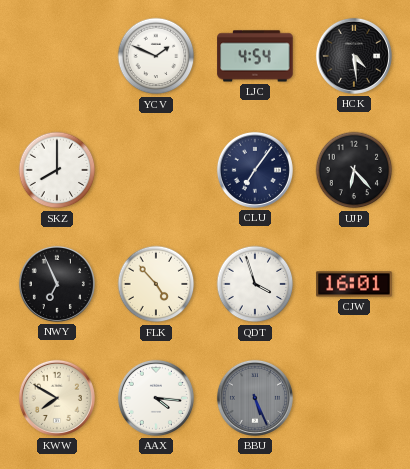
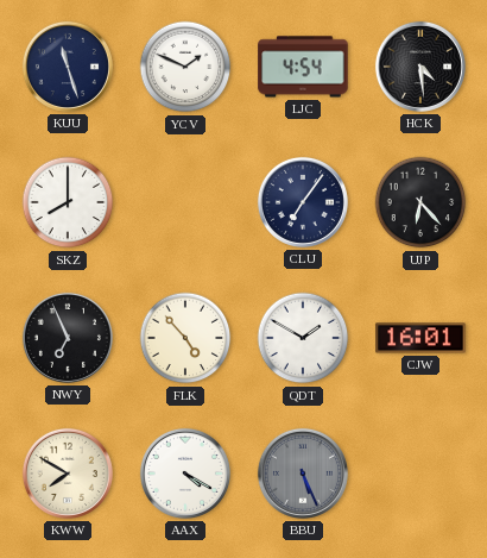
KUU: none -> 11:27
QDT: 3:57 -> 1:50
AAX: 4:16 -> 4:20
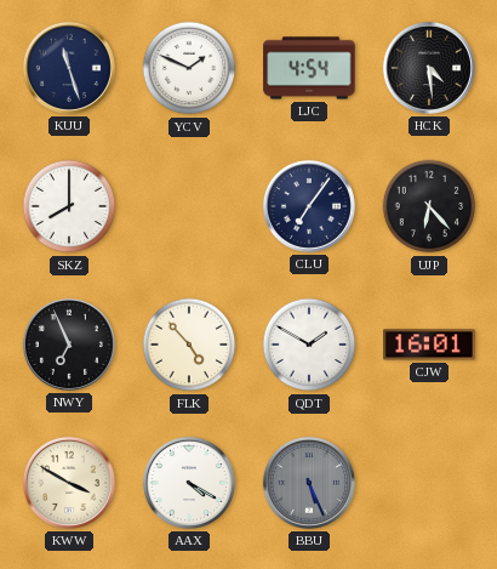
KWW: 7:50 -> 3:50
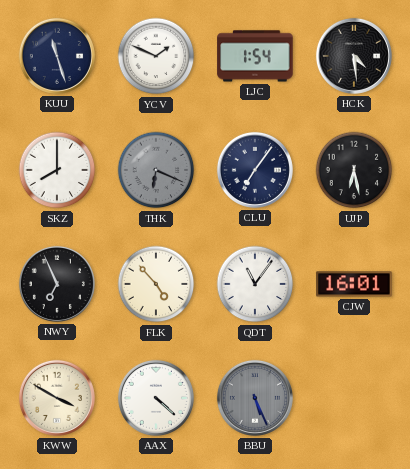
LJC: 4:54 -> 1:54
THK: none -> 6:19
UJP: 6:23 -> 6:28
QDT: 1:50 -> 11:06
AAX: 4:20 -> 4:22
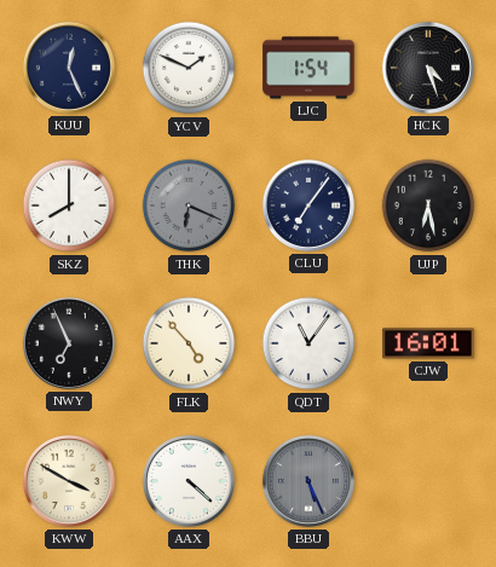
KUU: 11:27 -> 12:26
HCK: 4:29 -> 4:27
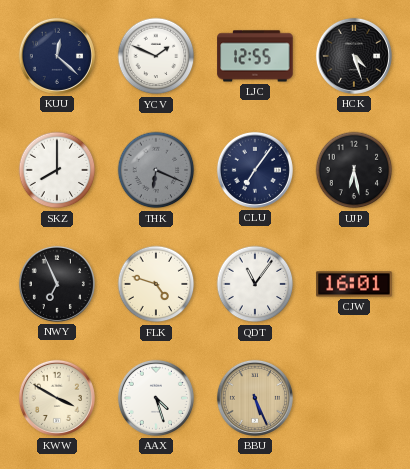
KUU: 12:26 -> 12:22
LJC: 1:54 -> 12:55
FLK: 4:53 -> 4:48
AAX: 4:22 -> 4:27
BBU dial: grey -> champagne
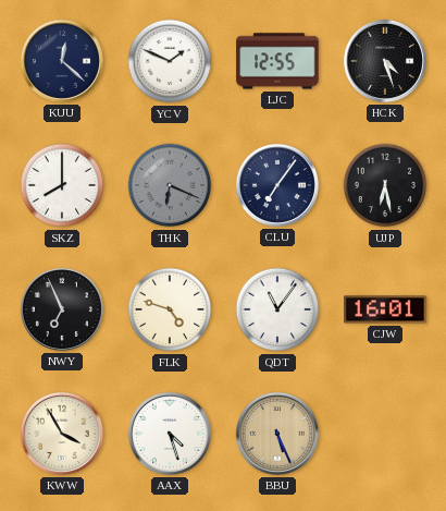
KWW: 3:50 -> 3:55
